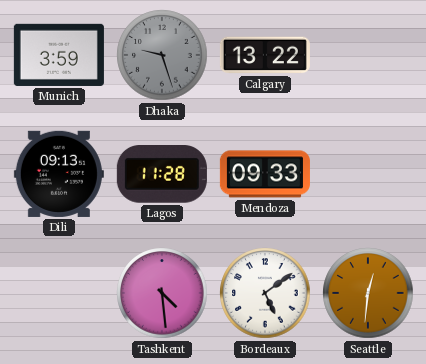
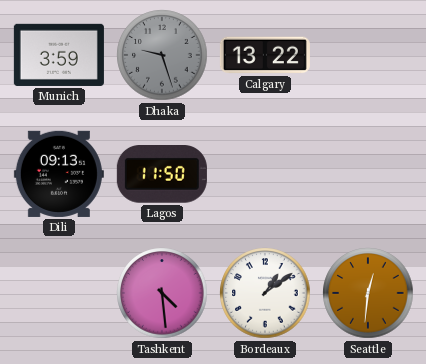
Lagos: 11:28 -> 11:50
Mendoza: 09:33 -> none
Bordeaux: 5:09 -> 1:09
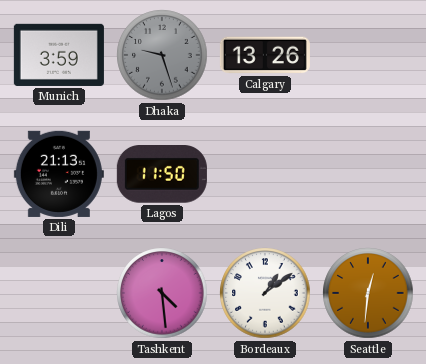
Calgary: 13:22 -> 13:26
Dili: 09:13 -> 21:13
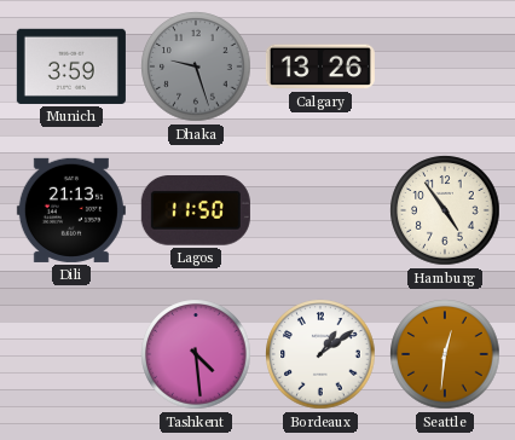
Hamburg: none -> 4:54
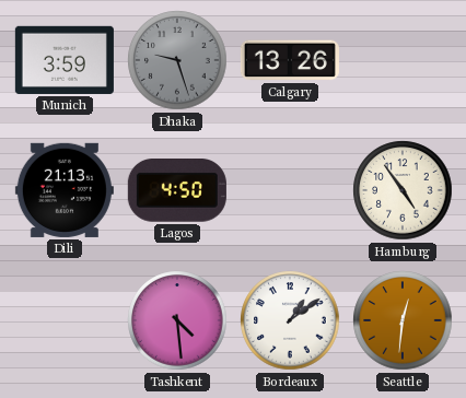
Lagos: 11:50 -> 4:50
